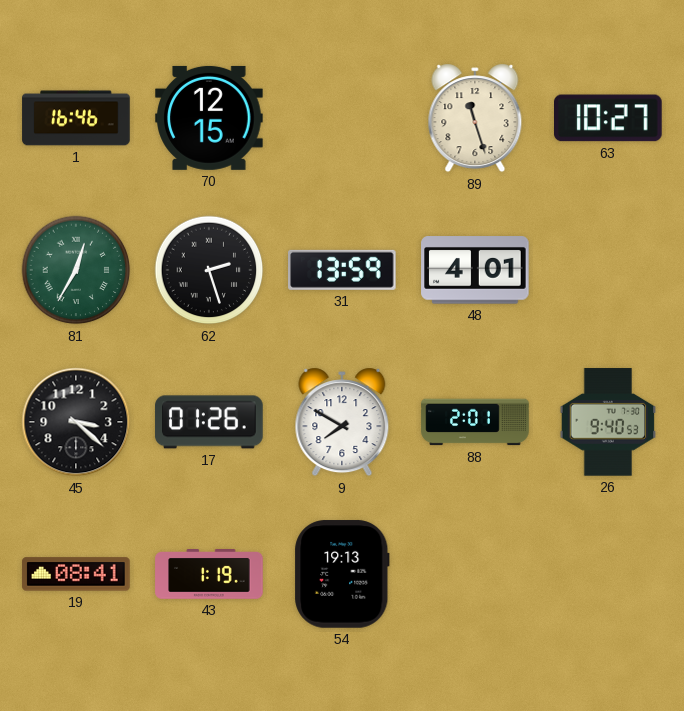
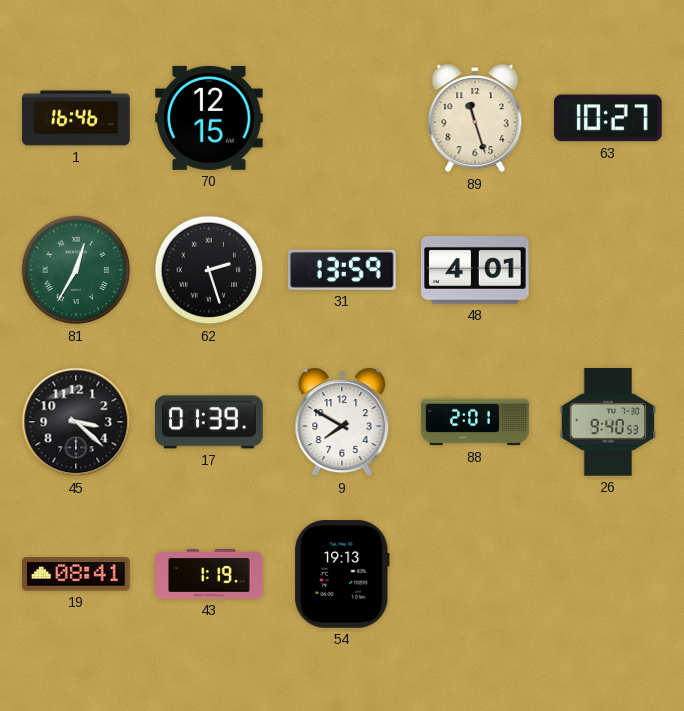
17: 01:26 -> 01:39
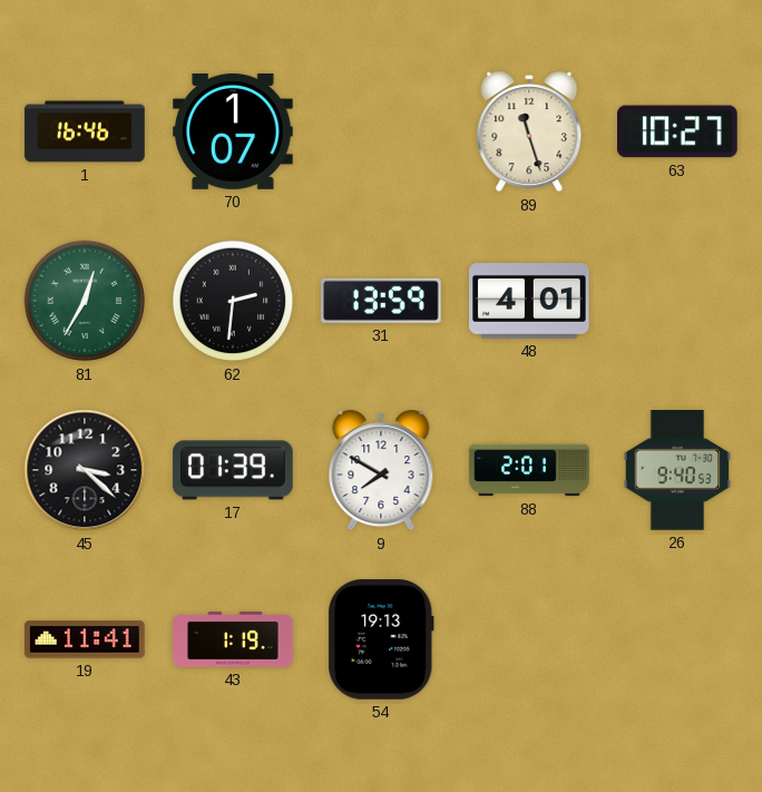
70: 12:15 -> 1:07
62: 2:27 -> 2:31
19: 08:41 -> 11:41
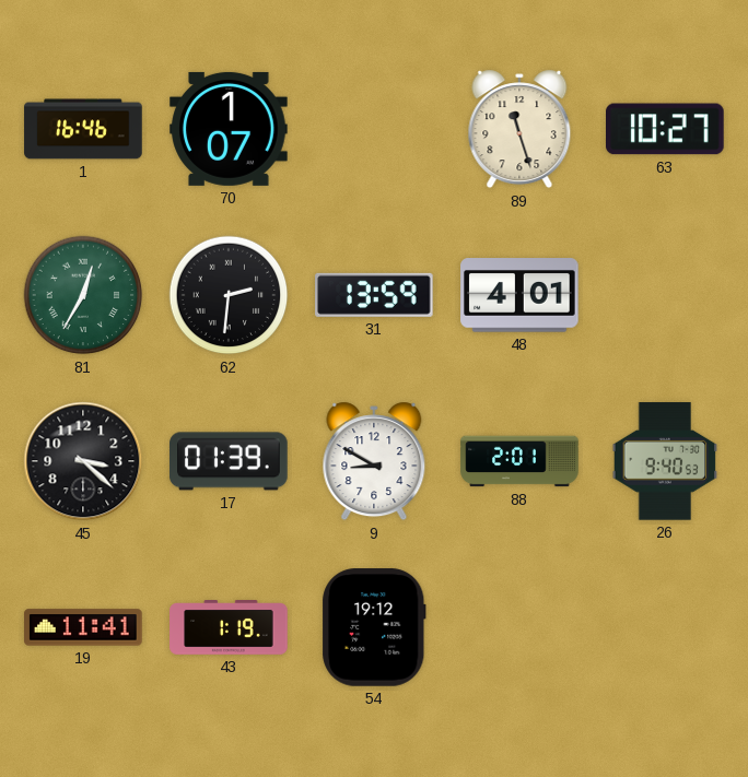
9: 7:50 -> 8:50
54: 19:13 -> 19:12
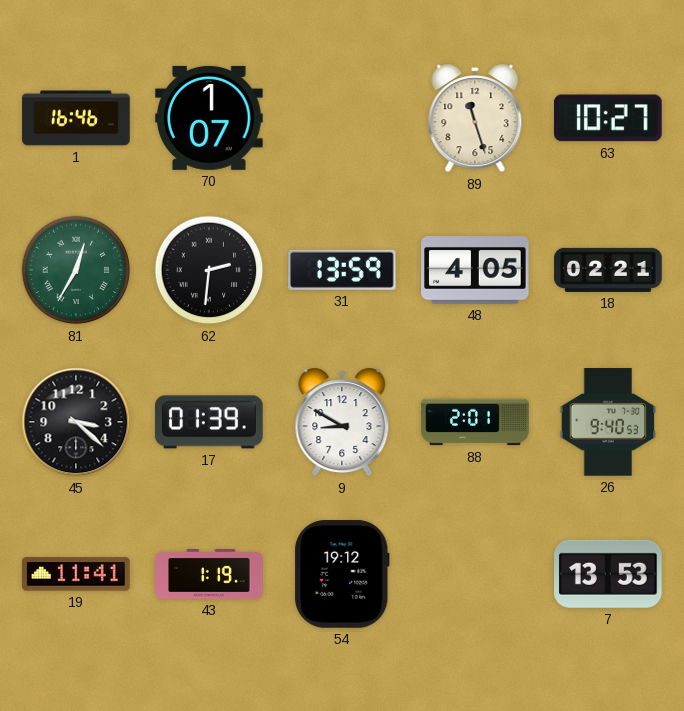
48: 4:01 -> 4:05
18: none -> 02:21
7: none -> 13:53
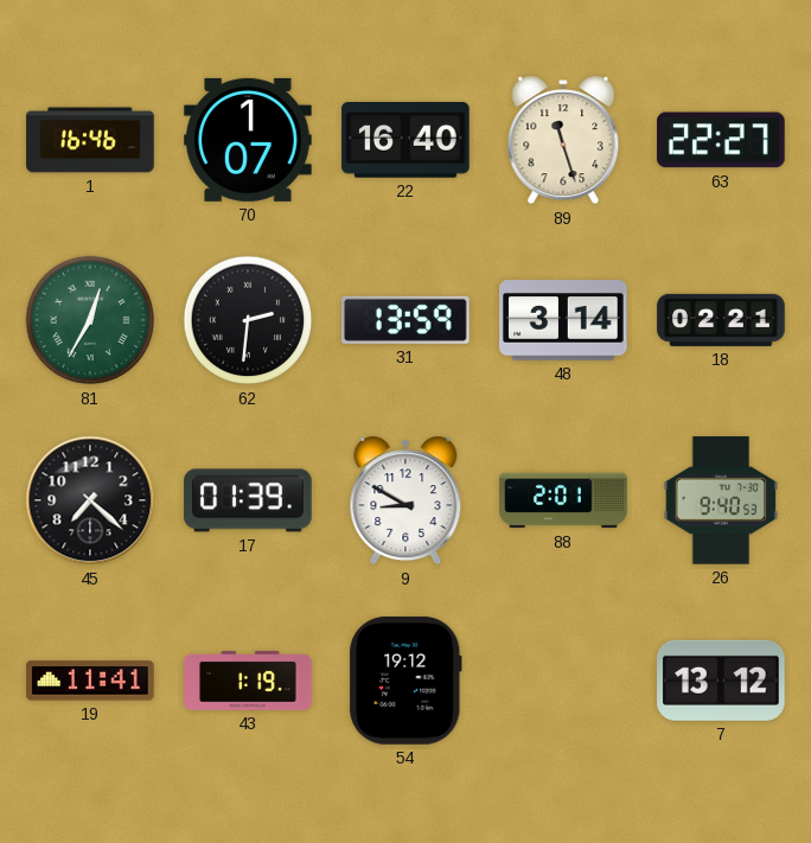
22: none -> 16:40
63: 10:27 -> 22:27
48: 4:05 -> 3:14
45: 3:22 -> 7:22
7: 13:53 -> 13:12
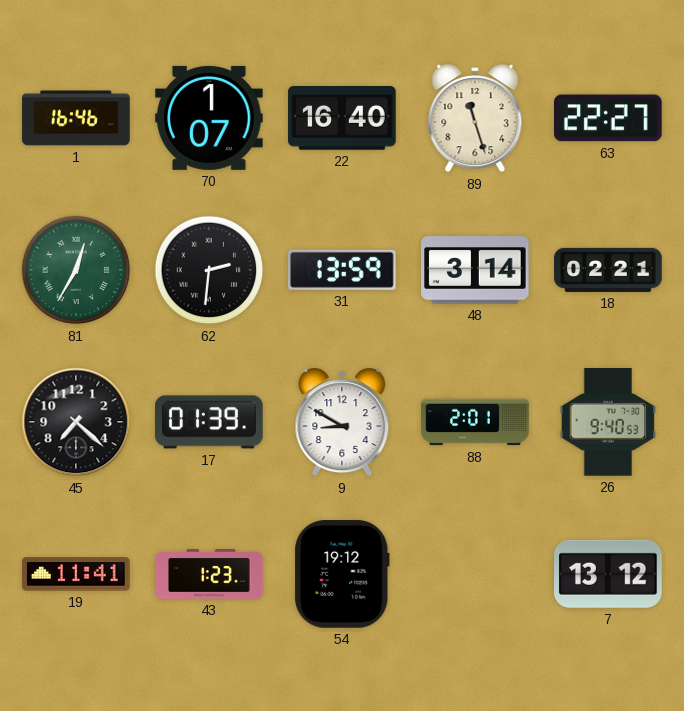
43: 1:19 -> 1:23
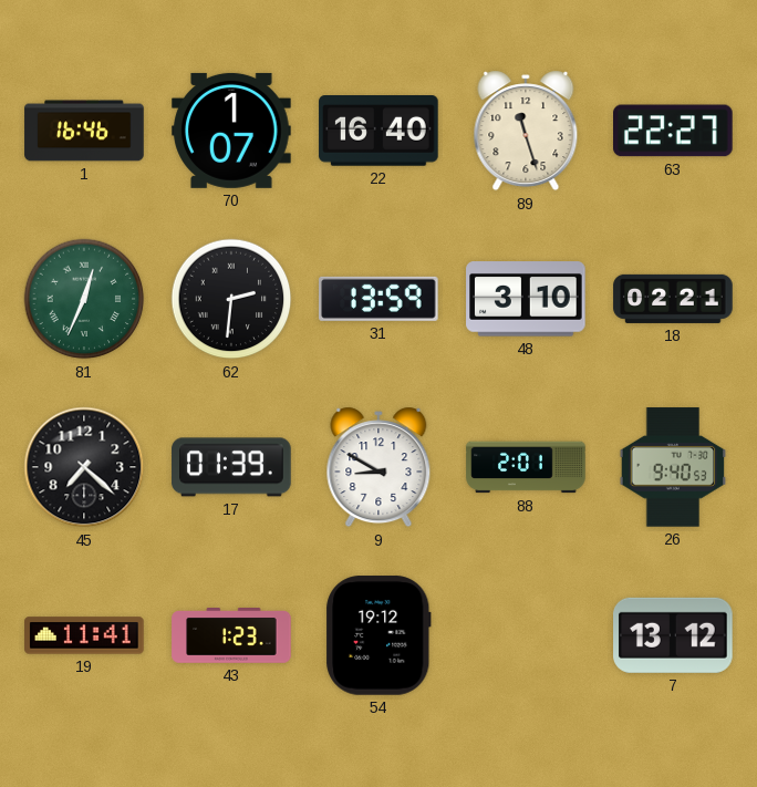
81: 12:35 -> 12:34
48: 3:14 -> 3:10
